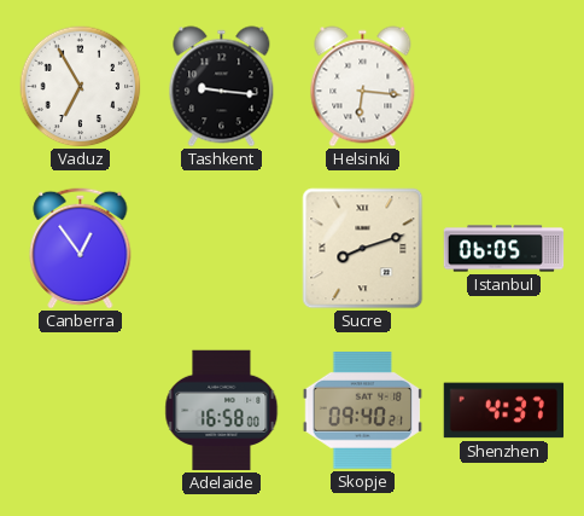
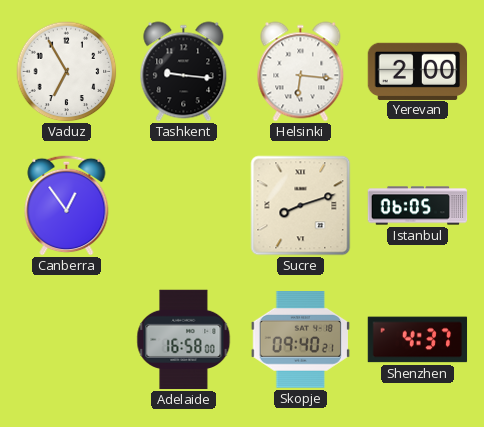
Yerevan: none -> 2:00
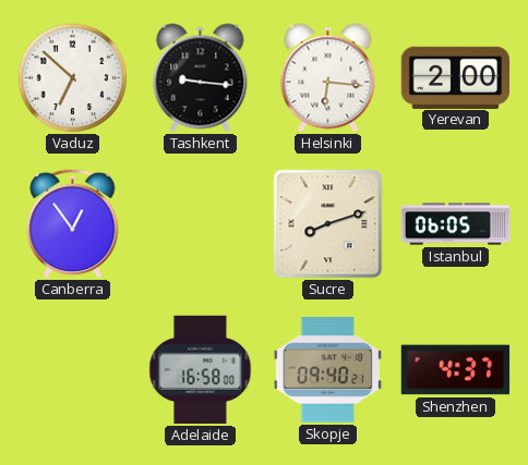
Vaduz: 6:55 -> 6:52
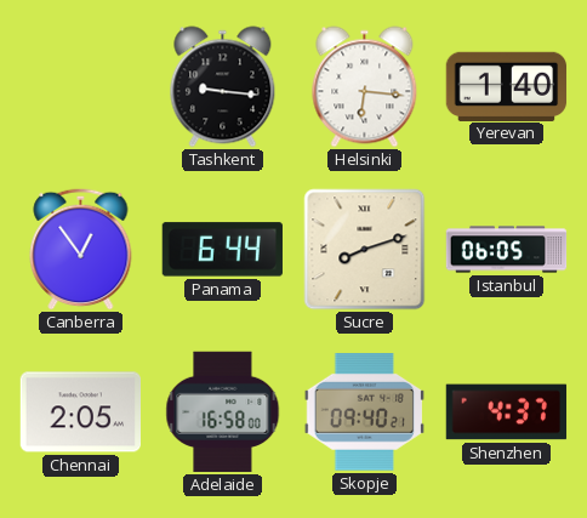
Vaduz: 6:52 -> none
Yerevan: 2:00 -> 1:40
Panama: none -> 6:44
Chennai: none -> 2:05
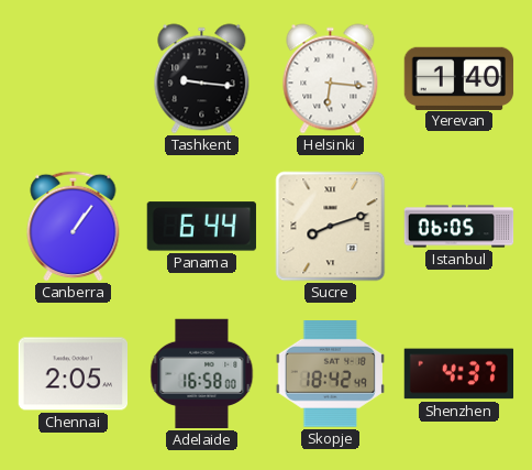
Canberra: 12:54 -> 1:06
Skopje: 09:40 -> 18:42
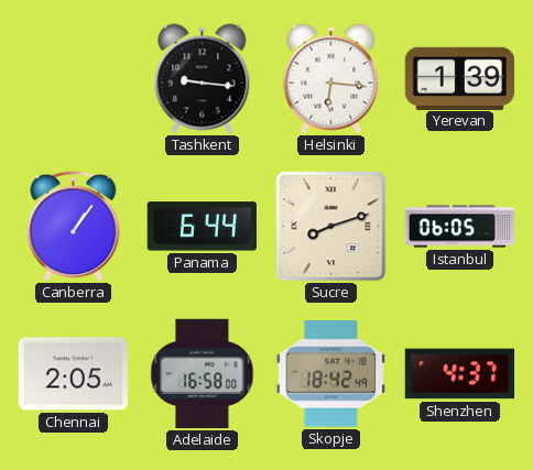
Yerevan: 1:40 -> 1:39
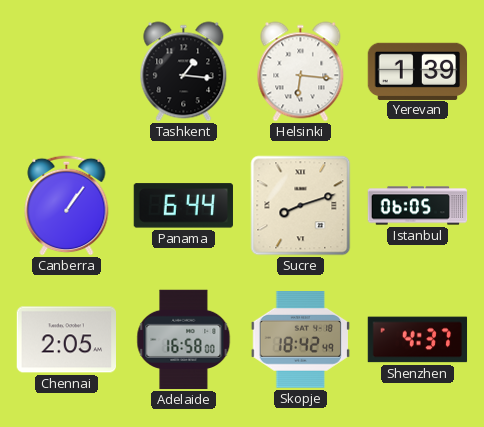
Tashkent: 9:16 -> 1:16
